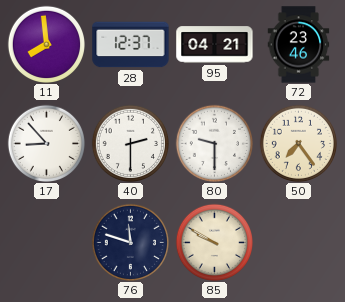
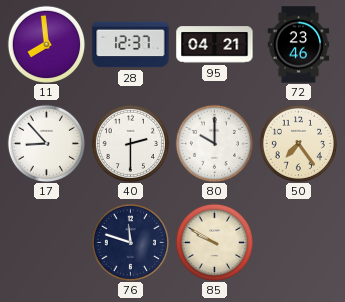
80: 9:30 -> 10:00
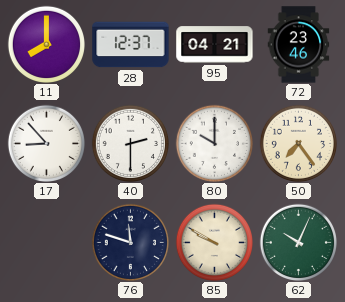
11: 7:59 -> 8:00
62: none -> 10:04
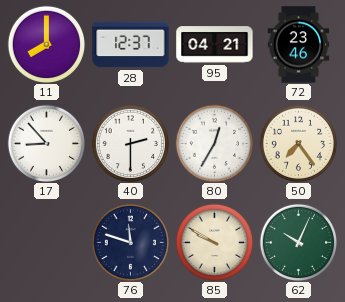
80: 10:00 -> 12:35
